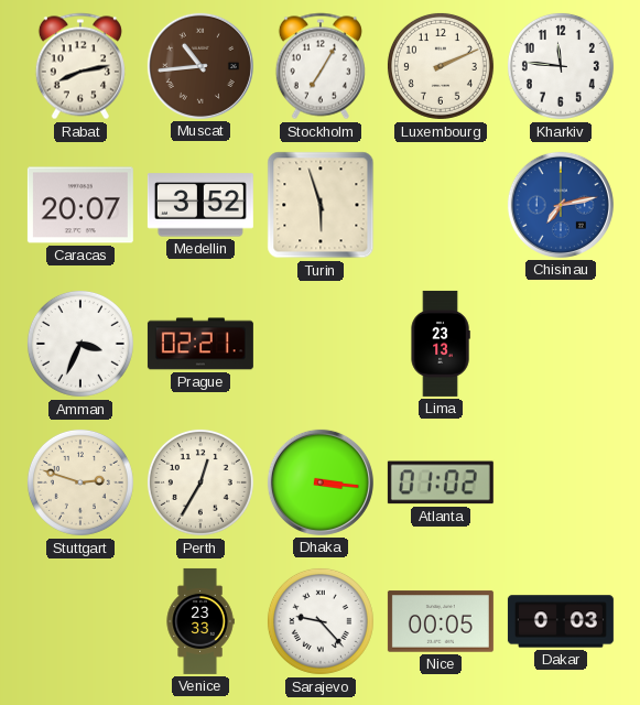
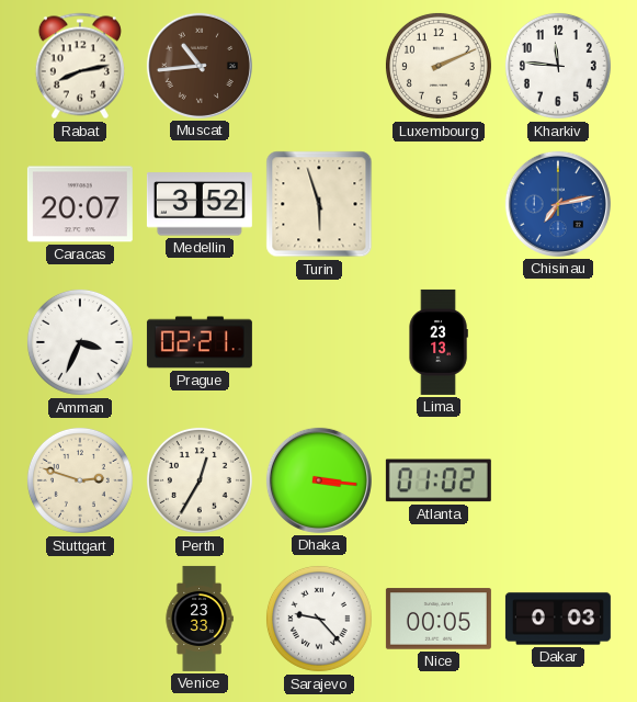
Stockholm: 7:05 -> none
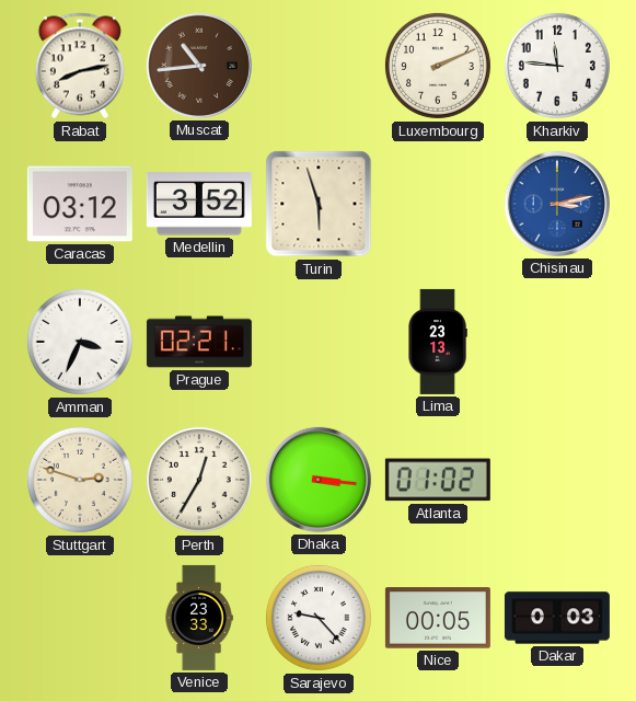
Caracas: 20:07 -> 03:12
Chisinau: 7:13 -> 3:13
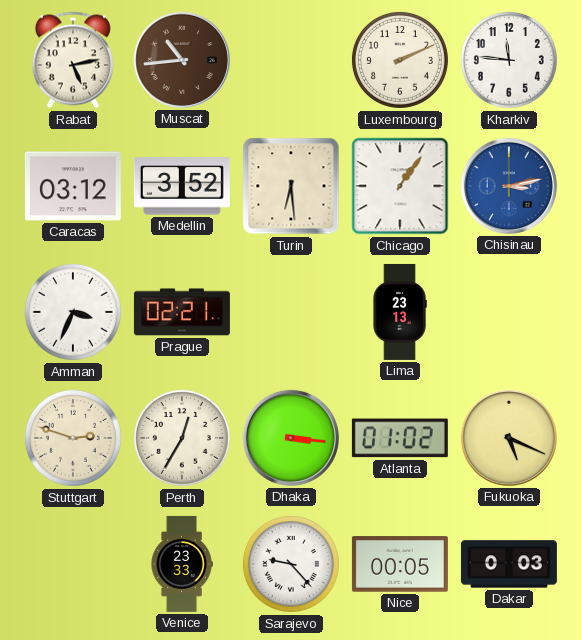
Rabat: 8:13 -> 5:13
Turin: 5:57 -> 6:29
Chicago: none -> 1:06
Fukuoka: none -> 5:19
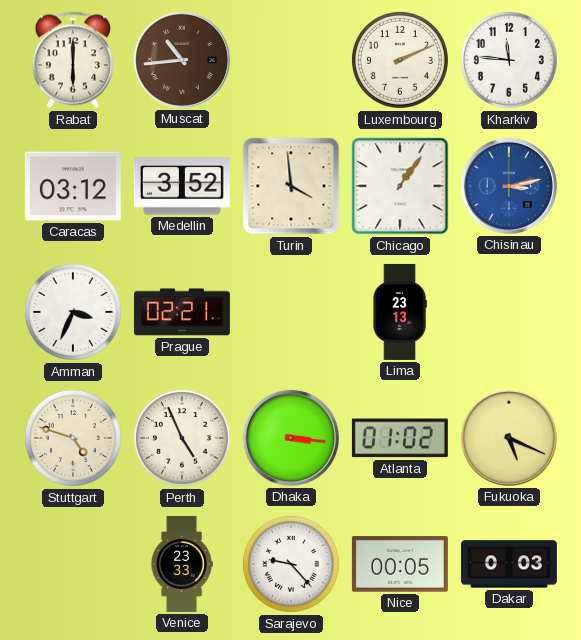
Rabat: 5:13 -> 6:00
Turin: 6:29 -> 3:59
Stuttgart: 2:48 -> 4:48
Perth: 12:35 -> 4:56
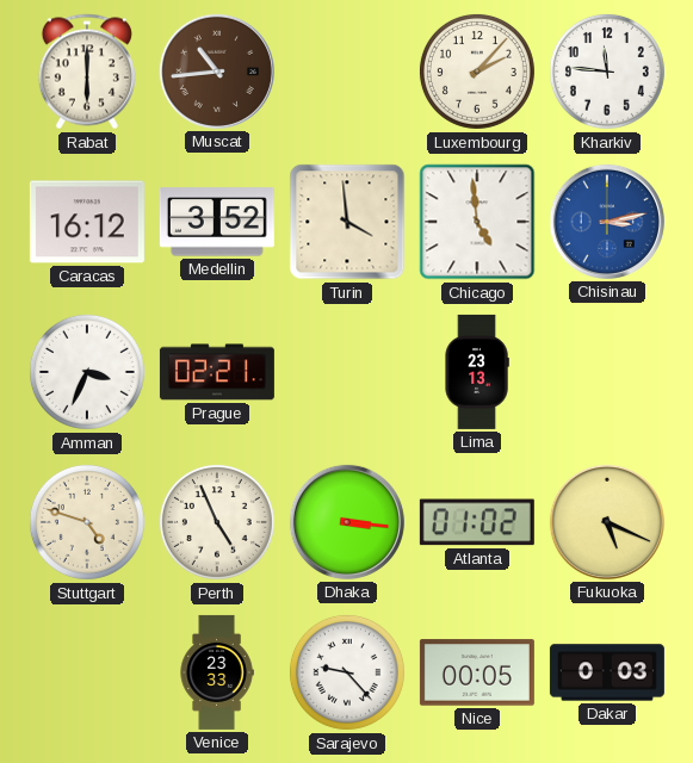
Luxembourg: 2:11 -> 2:07
Caracas: 03:12 -> 16:12
Chicago: 1:06 -> 4:59
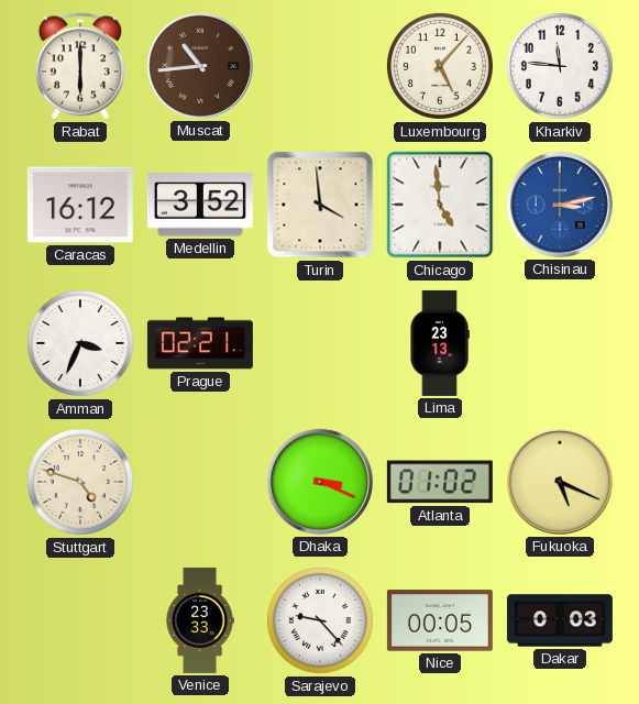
Luxembourg: 2:07 -> 5:07
Perth: 4:56 -> none
Dhaka: 3:16 -> 3:19
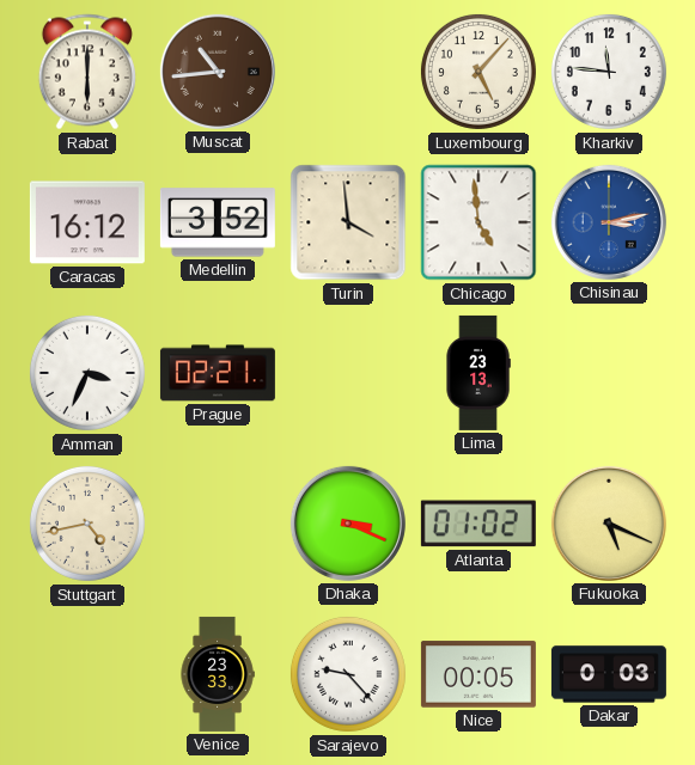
Stuttgart: 4:48 -> 4:43
